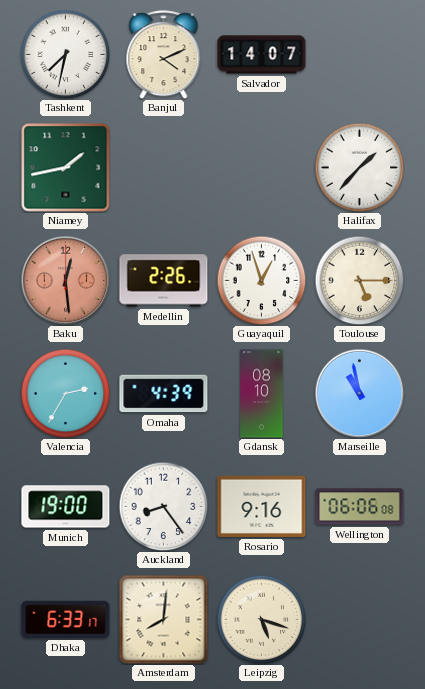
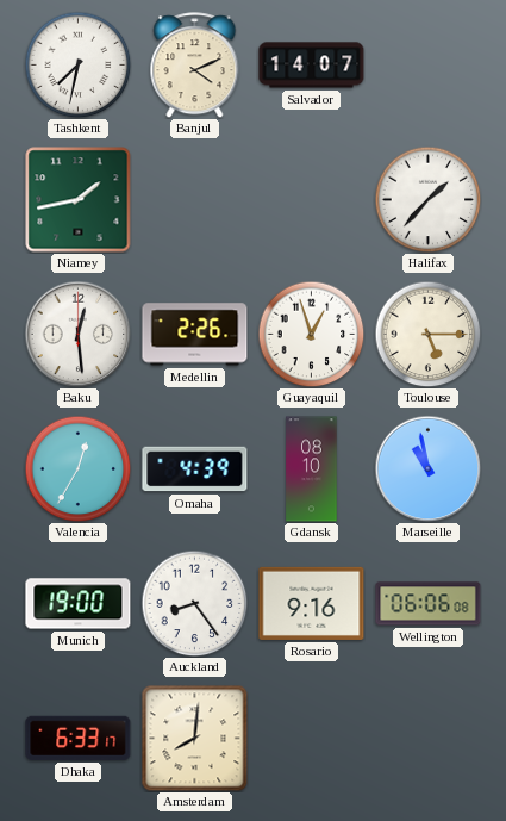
Baku dial: salmon -> white
Valencia: 2:35 -> 12:35
Leipzig: 5:18 -> none
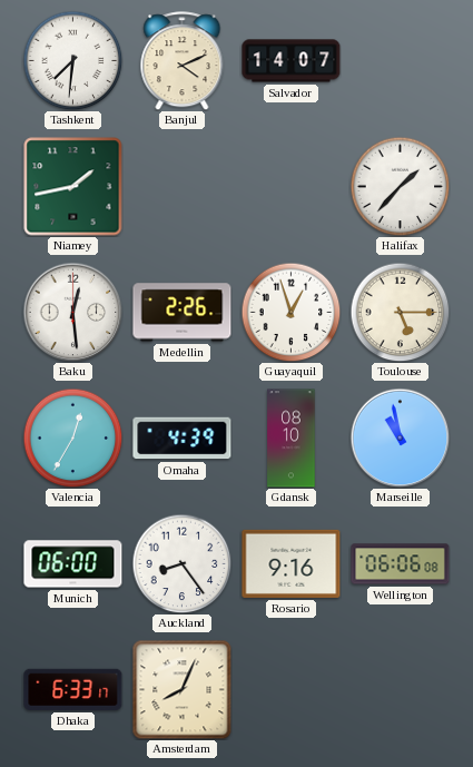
Tashkent: 7:32 -> 7:31
Munich: 19:00 -> 06:00
Amsterdam: 8:01 -> 8:04
